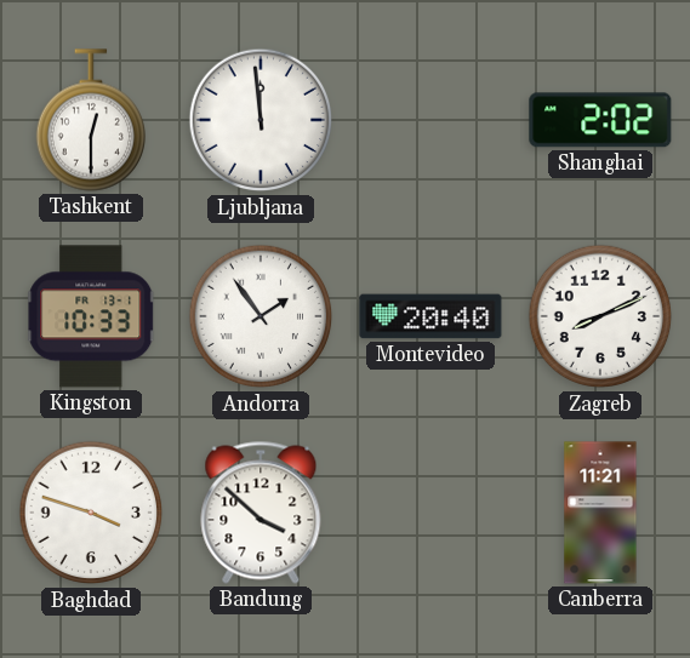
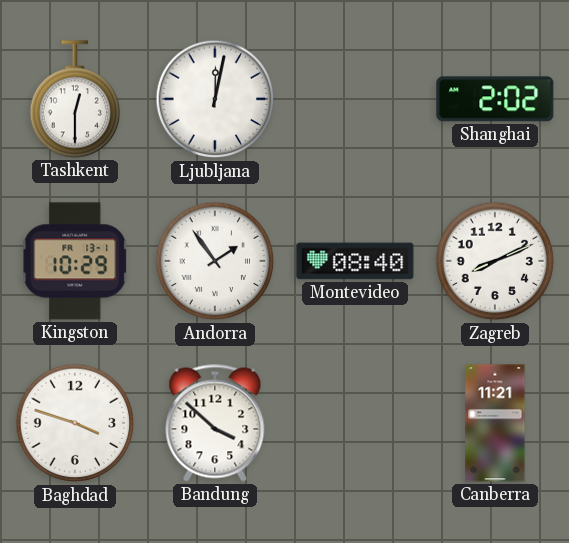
Ljubljana: 11:59 -> 12:02
Kingston: 10:33 -> 10:29
Montevideo: 20:40 -> 08:40
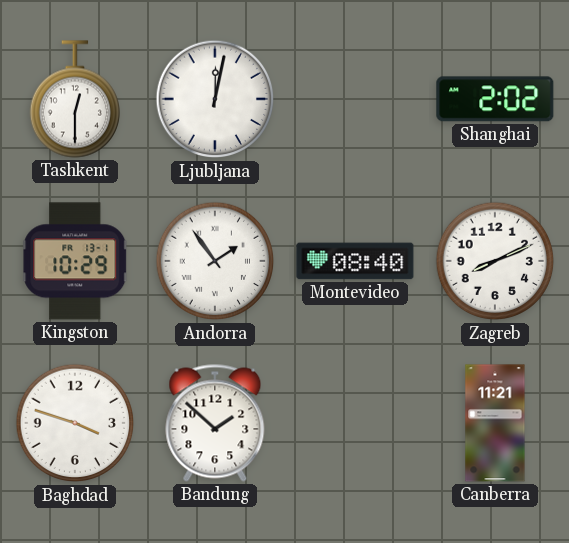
Bandung: 3:52 -> 1:52
